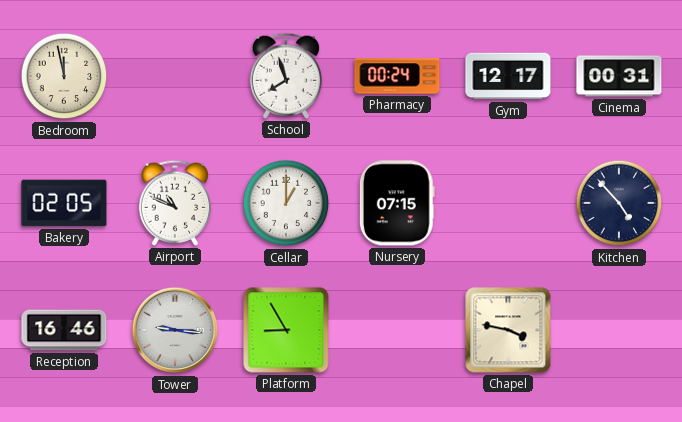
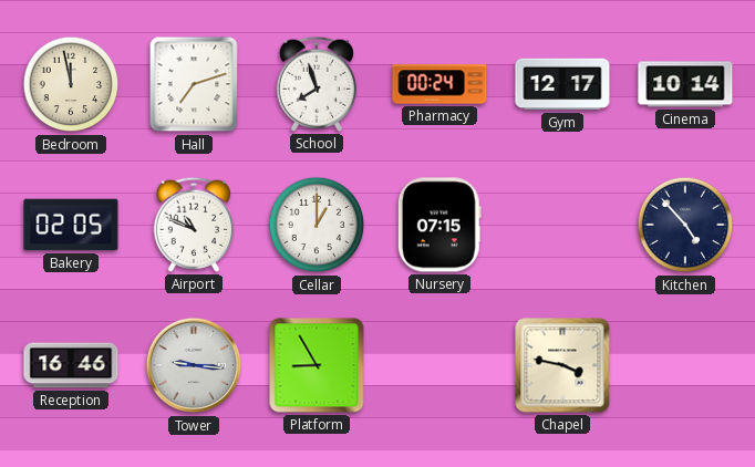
Hall: none -> 7:12
Cinema: 00:31 -> 10:14
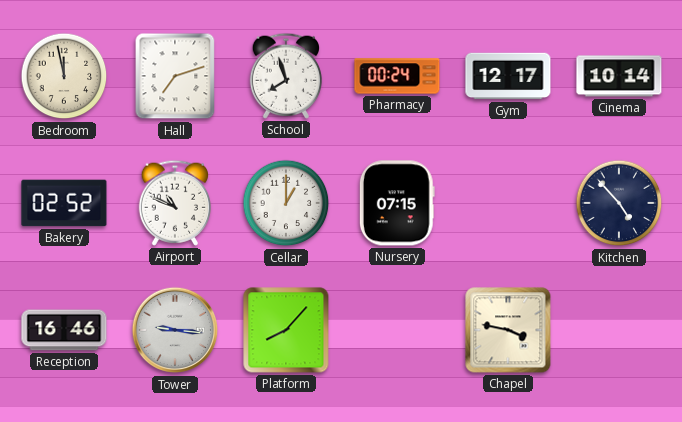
Bakery: 02:05 -> 02:52
Platform: 8:55 -> 8:07
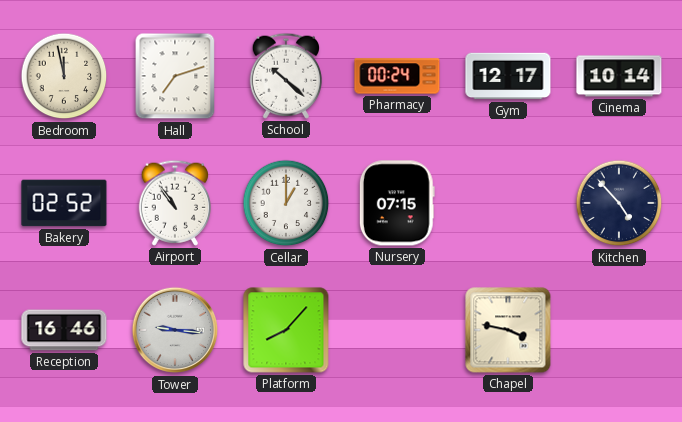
School: 7:57 -> 10:22
Airport: 10:49 -> 10:54
